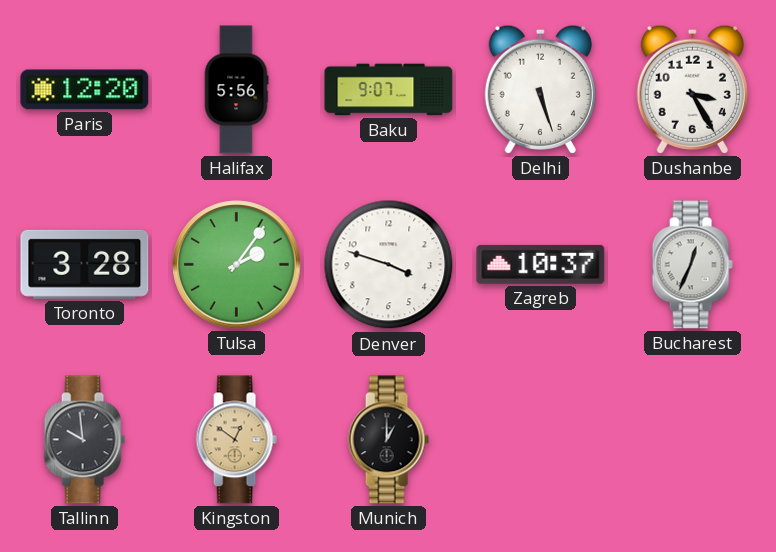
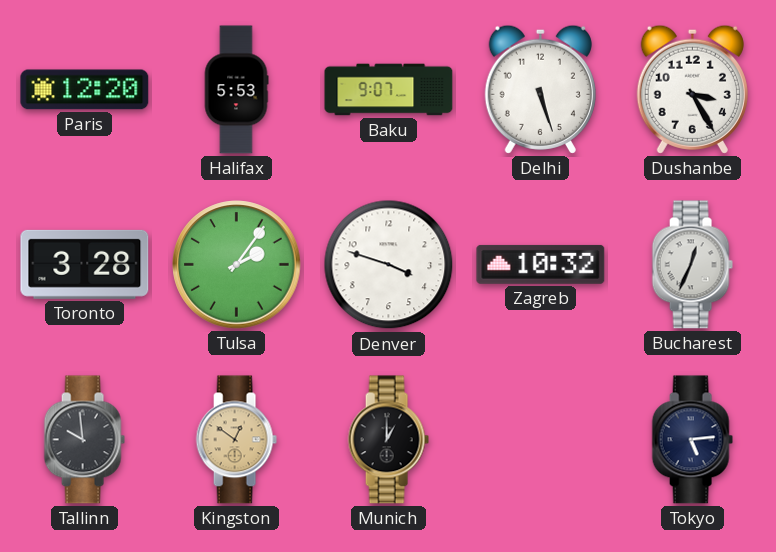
Halifax: 5:56 -> 5:53
Zagreb: 10:37 -> 10:32
Tokyo: none -> 5:14
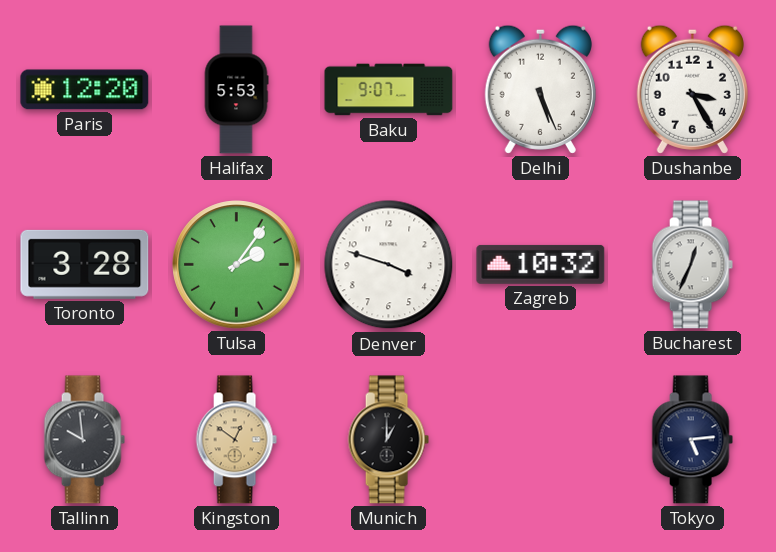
Delhi: 5:27 -> 5:26
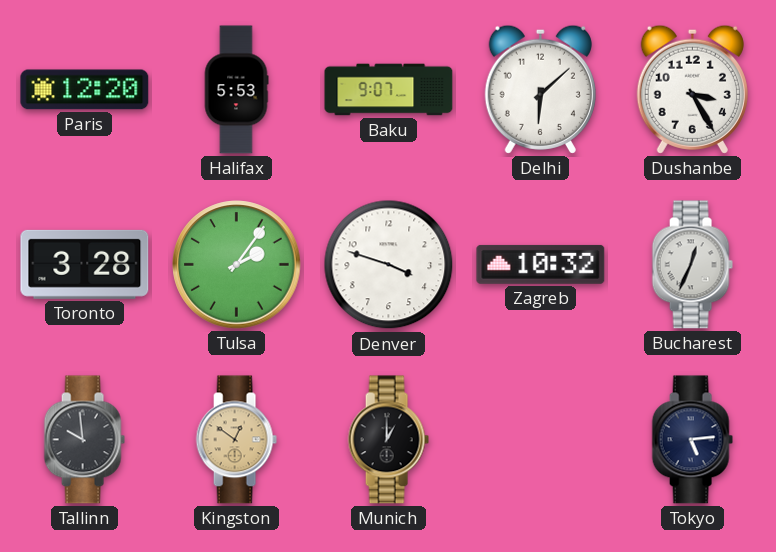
Delhi: 5:26 -> 6:08
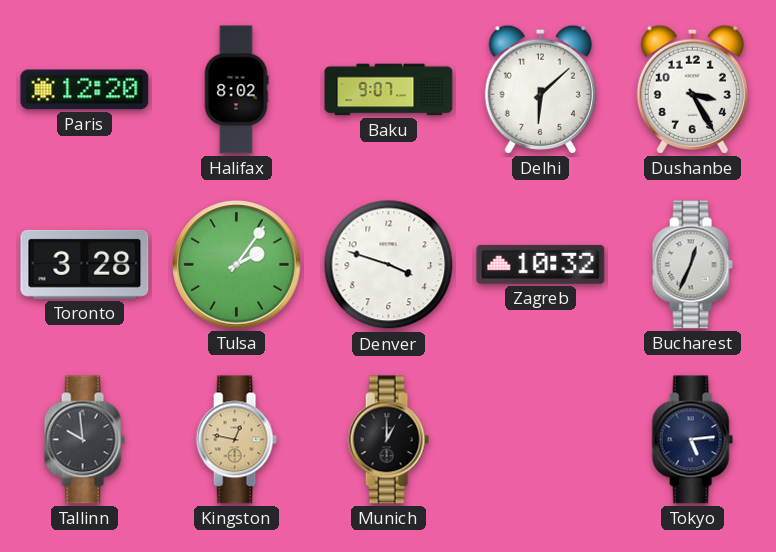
Halifax: 5:53 -> 8:02
Kingston: 12:51 -> 12:47
